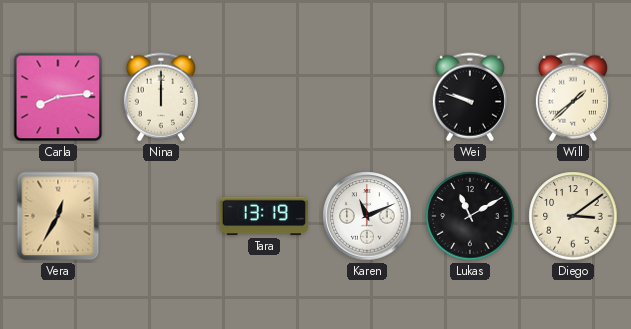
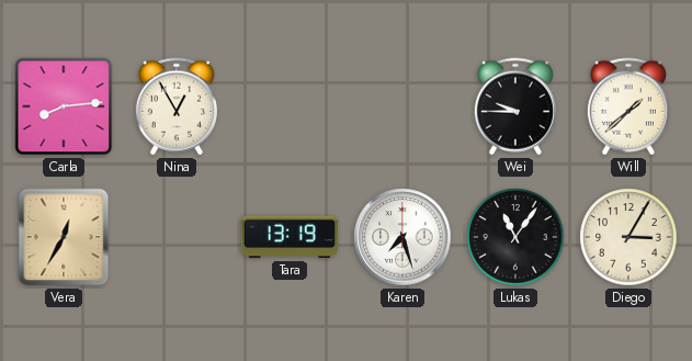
Nina: 12:00 -> 12:55
Wei: 9:48 -> 9:45
Karen: 11:11 -> 7:27
Lukas: 11:10 -> 11:06
Diego: 3:09 -> 3:05
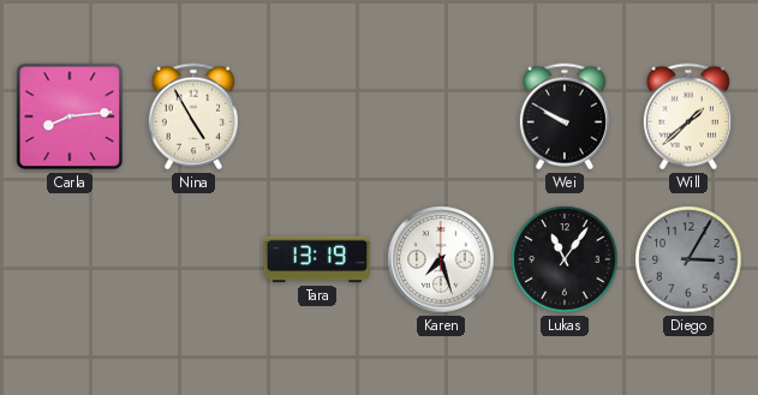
Nina: 12:55 -> 4:55
Wei: 9:45 -> 9:50
Vera: 12:35 -> none
Diego dial: cream -> grey
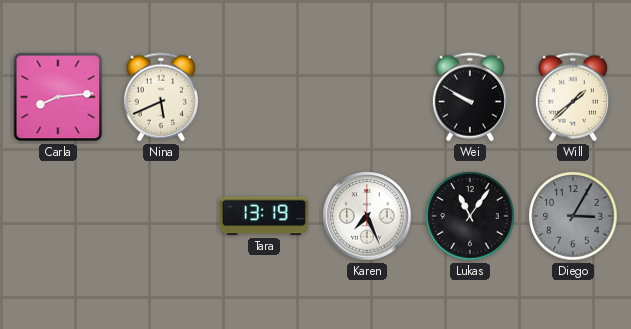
Nina: 4:55 -> 5:41
Karen: 7:27 -> 7:26
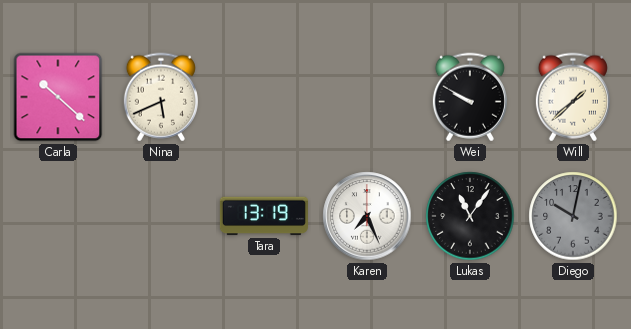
Carla: 8:14 -> 10:22
Diego: 3:05 -> 10:02
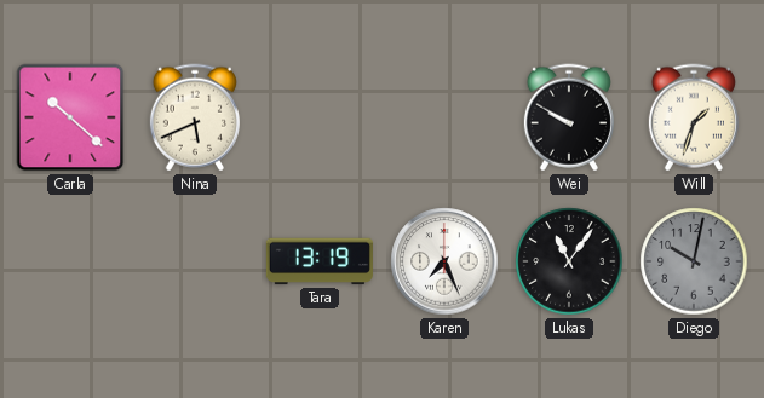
Will: 1:38 -> 1:33
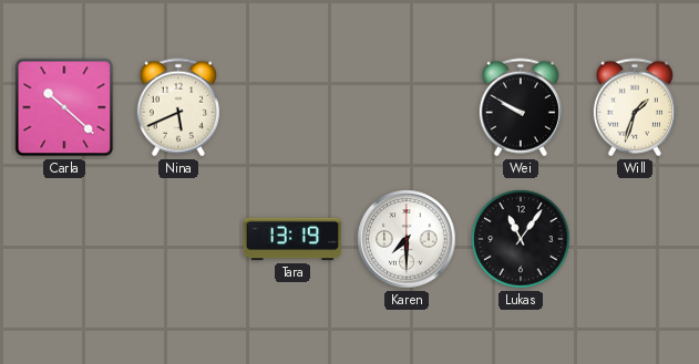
Karen: 7:26 -> 7:30
Diego: 10:02 -> none
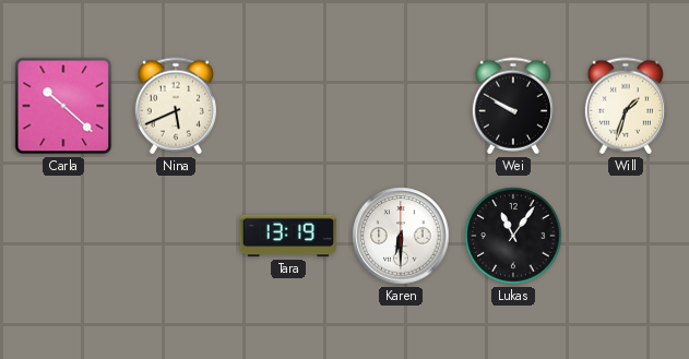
Karen: 7:30 -> 6:30
